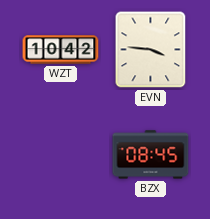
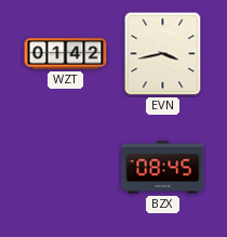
WZT: 10:42 -> 01:42
EVN: 3:46 -> 3:43
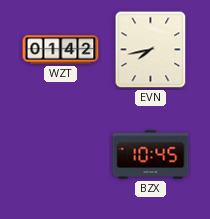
EVN: 3:43 -> 7:43
BZX: 08:45 -> 10:45
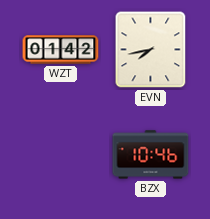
BZX: 10:45 -> 10:46
